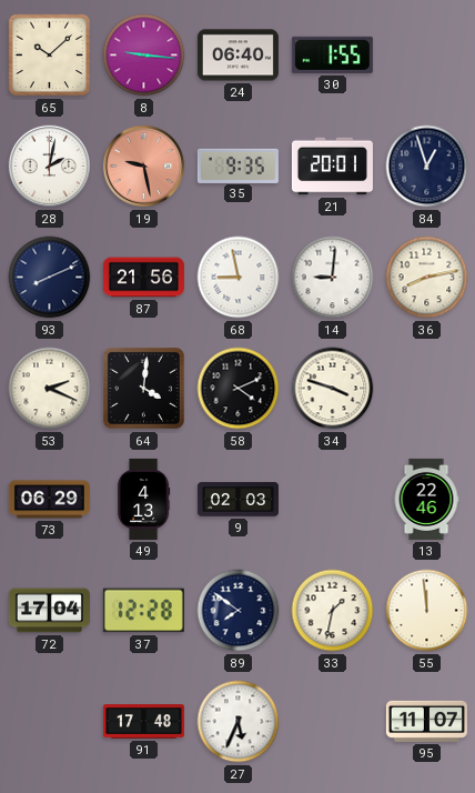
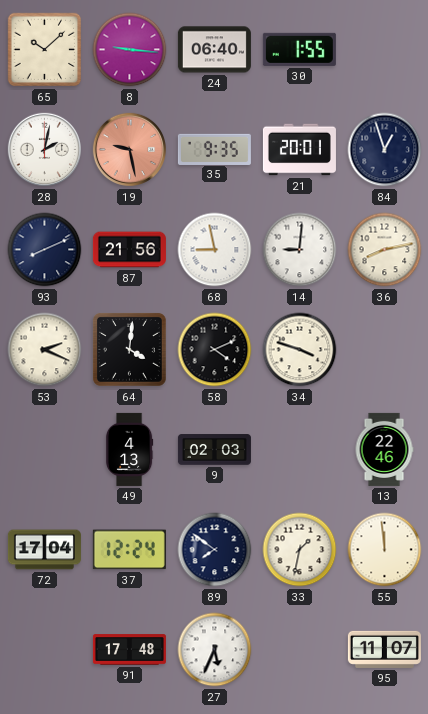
73: 06:29 -> none
37: 12:28 -> 12:24
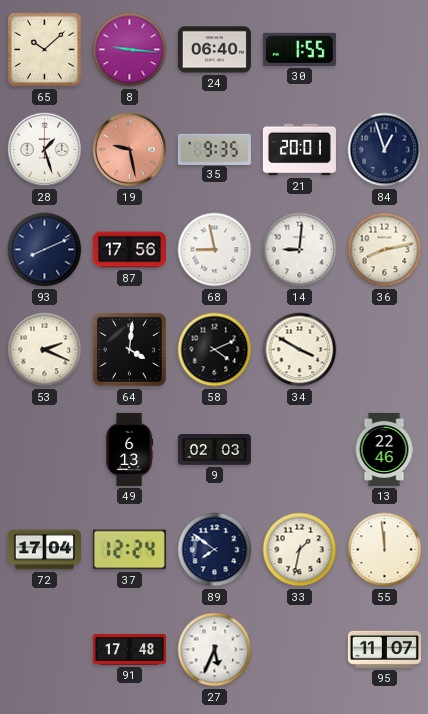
28: 2:02 -> 1:27
87: 21:56 -> 17:56
34: 3:48 -> 3:50
49: 4:13 -> 6:13
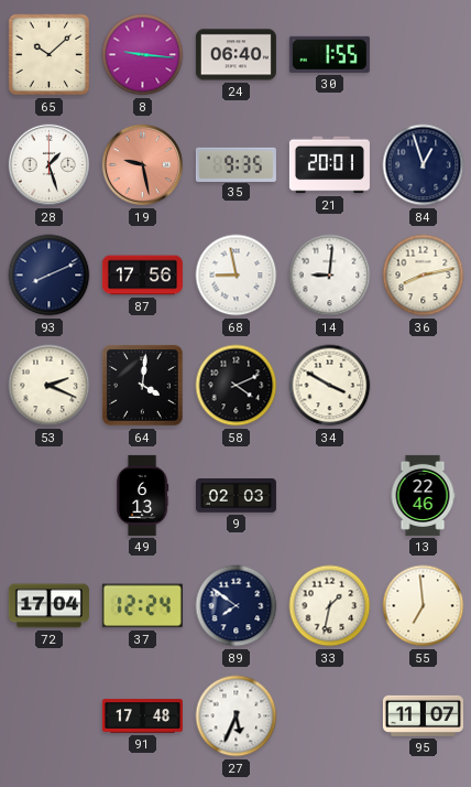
55: 11:59 -> 6:59
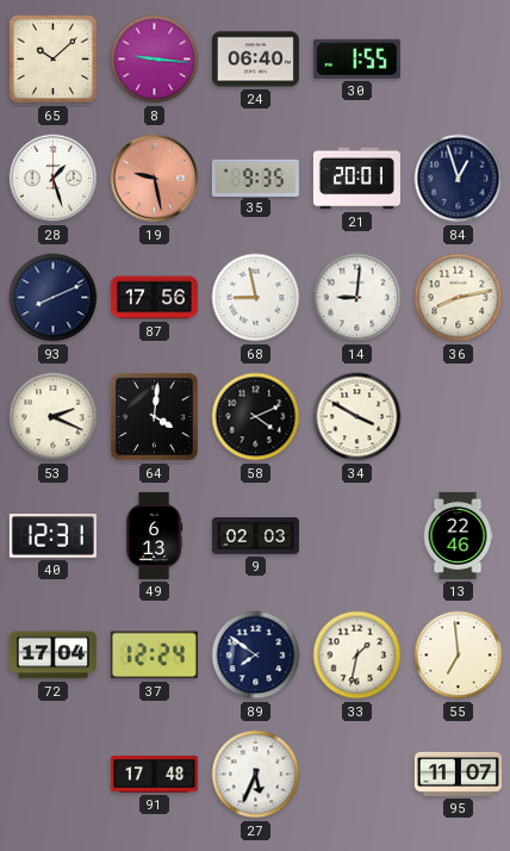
40: none -> 12:31
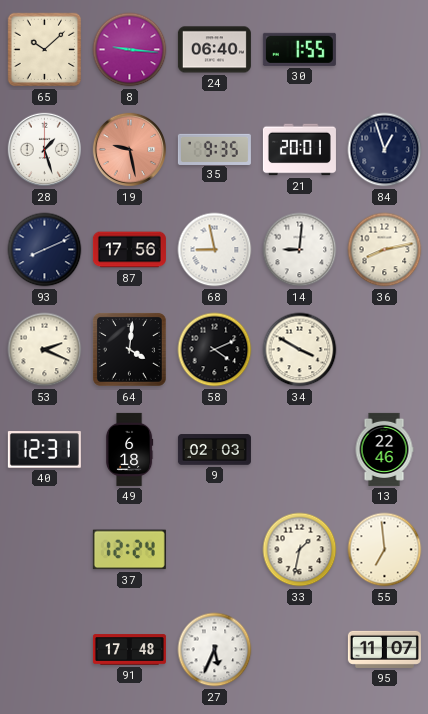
49: 6:13 -> 6:18
72: 17:04 -> none
89: 7:51 -> none
